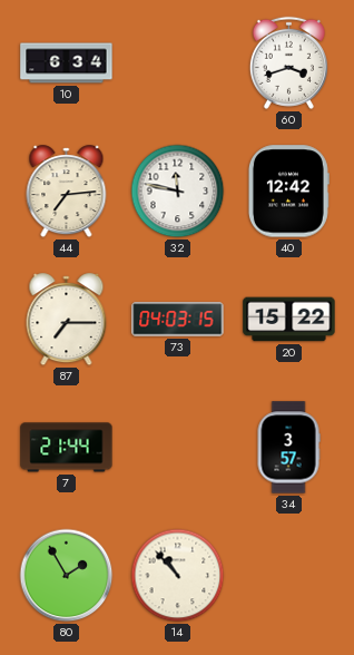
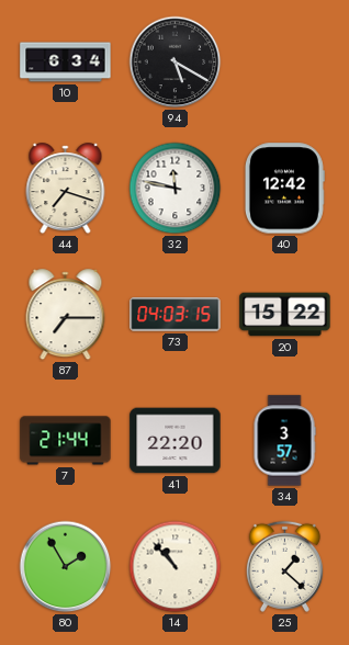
94: none -> 5:20
60: 3:42 -> none
44: 7:14 -> 7:18
41: none -> 22:20
25: none -> 1:22
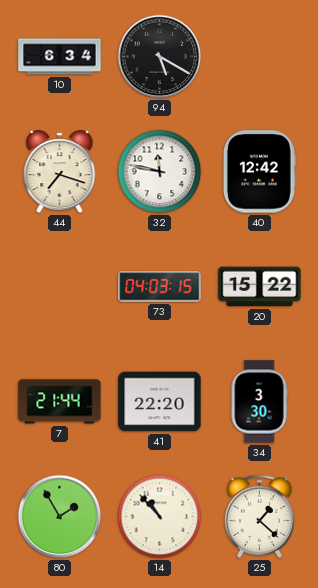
87: 7:15 -> none
34: 3:57 -> 3:30
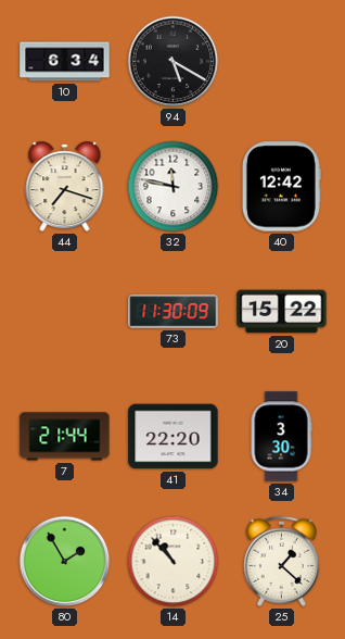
73: 04:03 -> 11:30
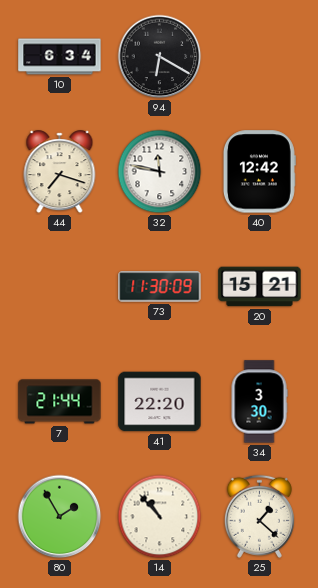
94: 5:20 -> 6:20
20: 15:22 -> 15:21
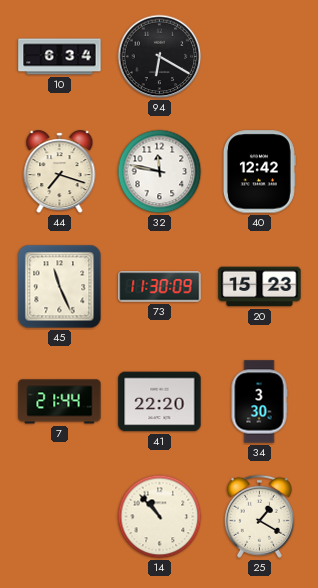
45: none -> 11:26
20: 15:21 -> 15:23
80: 1:55 -> none
25: 1:22 -> 1:20
